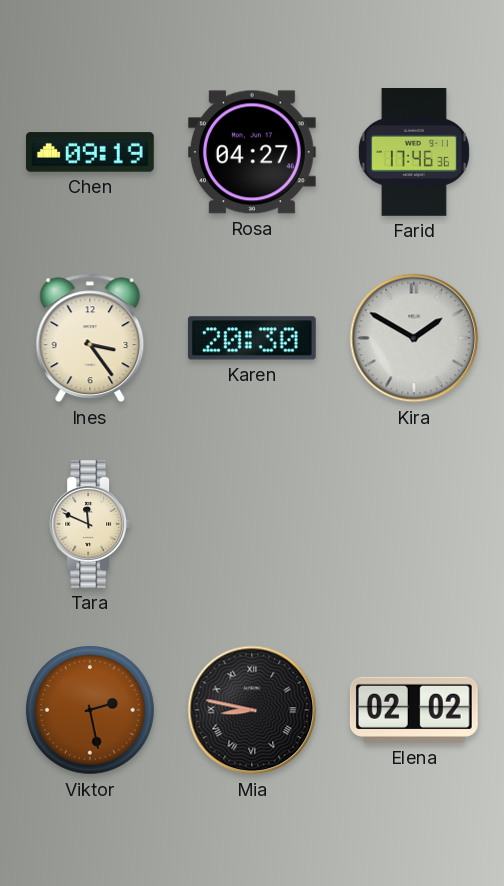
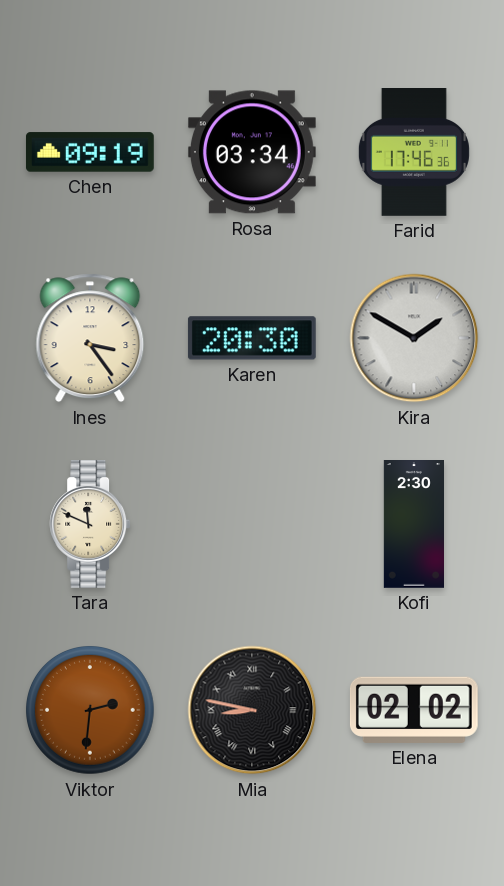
Rosa: 04:27 -> 03:34
Kofi: none -> 2:30
Viktor: 2:28 -> 2:31
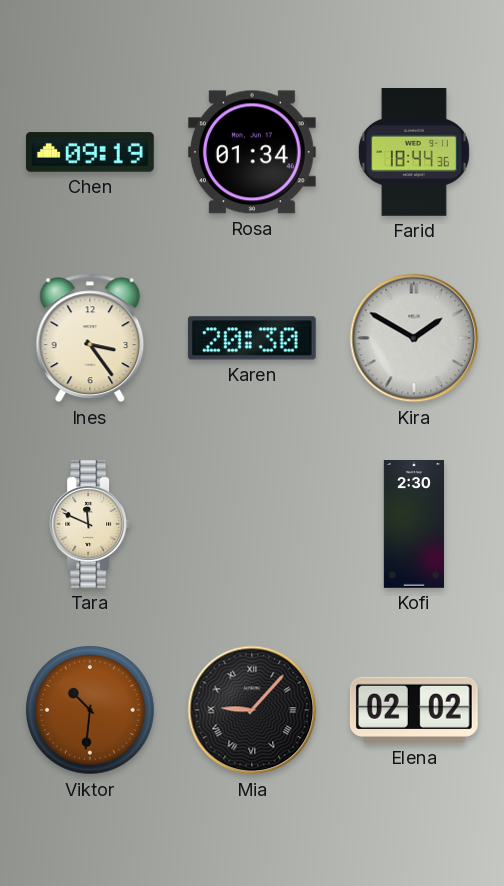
Rosa: 03:34 -> 01:34
Farid: 17:46 -> 18:44
Viktor: 2:31 -> 10:31
Mia: 8:47 -> 9:07
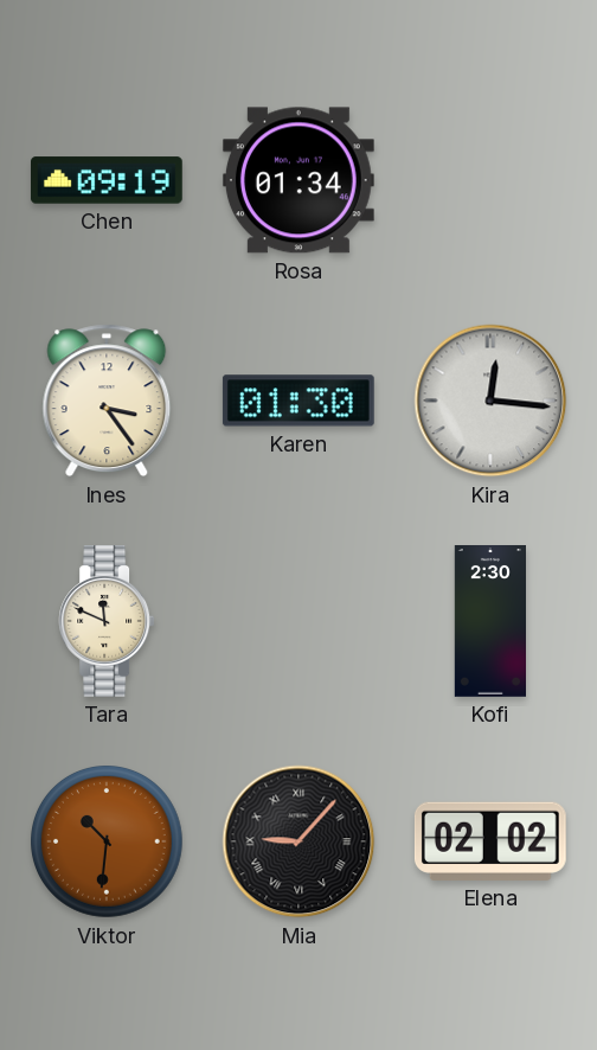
Farid: 18:44 -> none
Karen: 20:30 -> 01:30
Kira: 1:50 -> 12:16
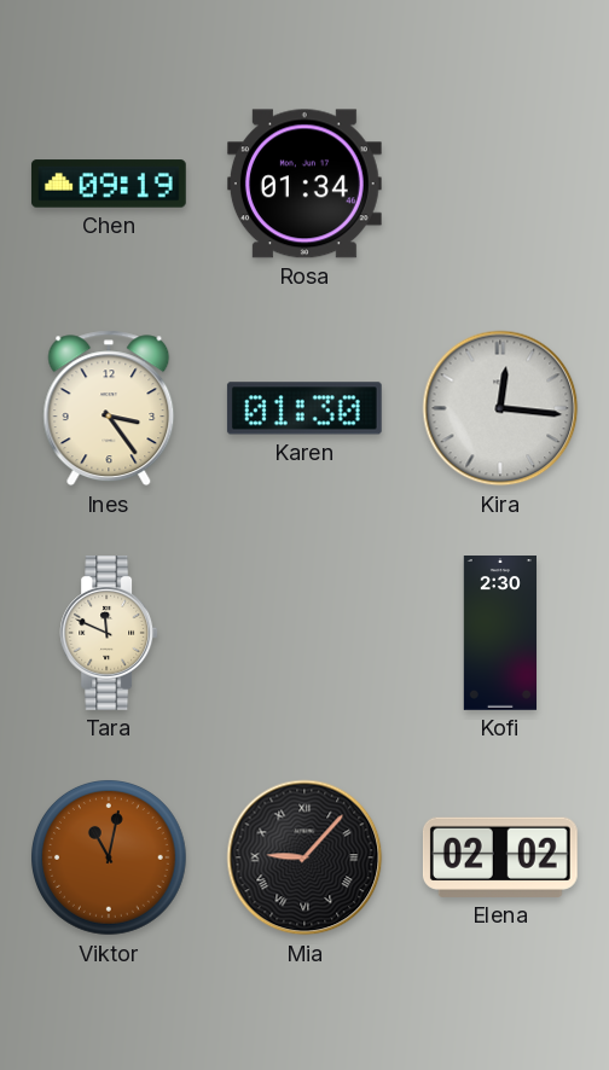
Viktor: 10:31 -> 11:02
